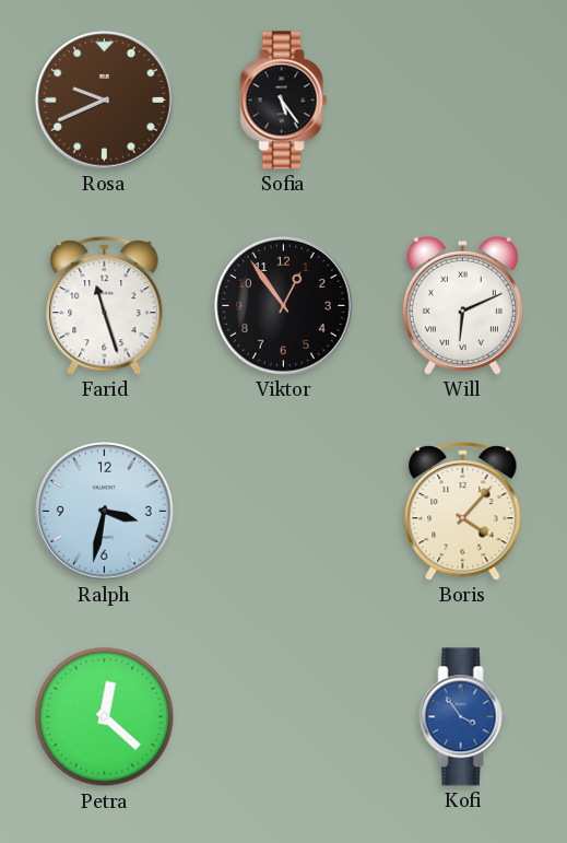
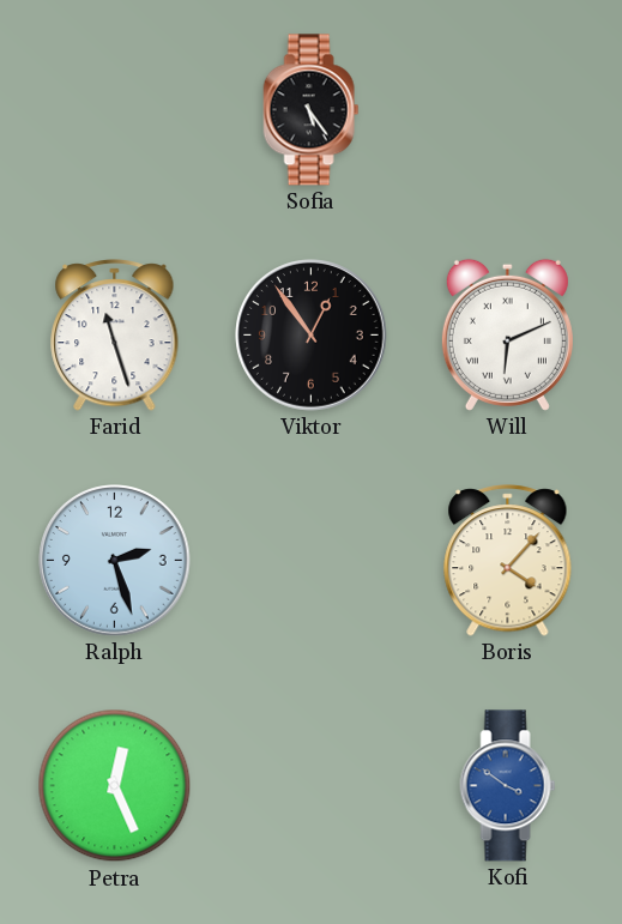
Rosa: 9:41 -> none
Ralph: 3:32 -> 2:27
Petra: 12:22 -> 12:26
Kofi: 3:54 -> 3:51
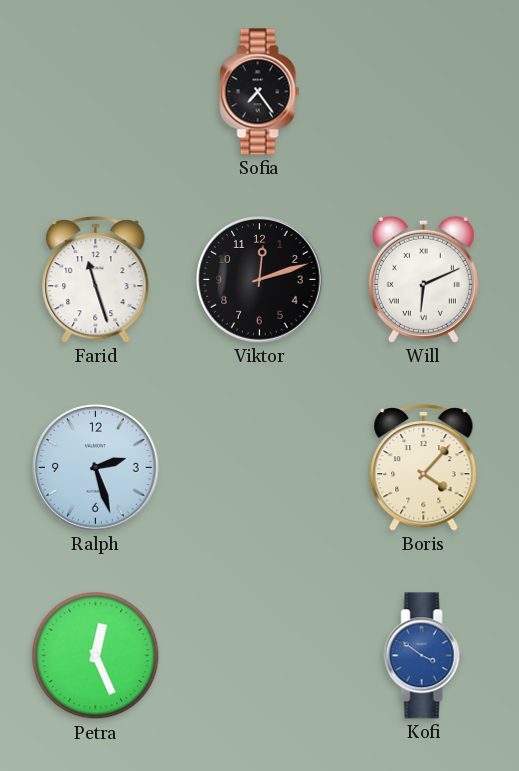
Sofia: 5:24 -> 7:24
Viktor: 12:54 -> 12:12
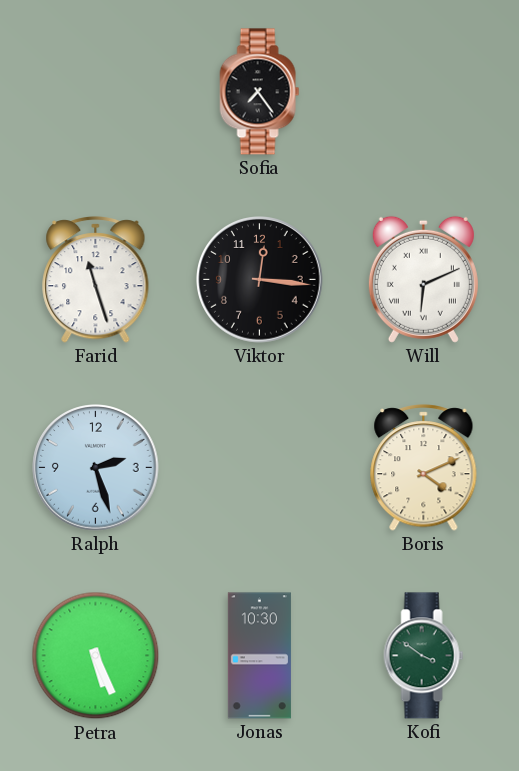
Viktor: 12:12 -> 12:16
Boris: 4:07 -> 4:11
Petra: 12:26 -> 5:26
Jonas: none -> 10:30
Kofi dial: blue -> green
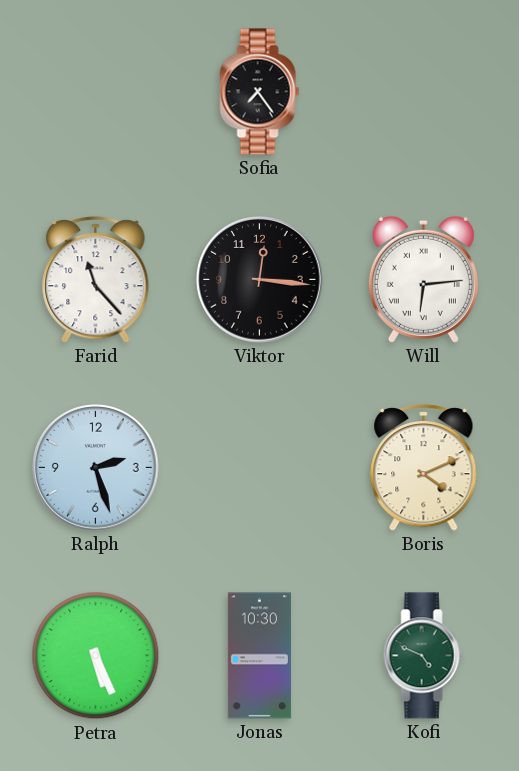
Farid: 11:27 -> 11:23
Will: 6:11 -> 6:14
Kofi: 3:51 -> 4:49
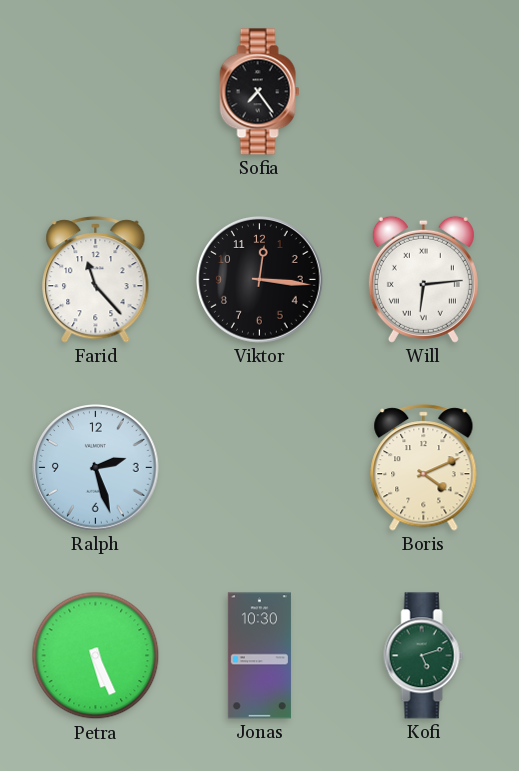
Kofi: 4:49 -> 5:12
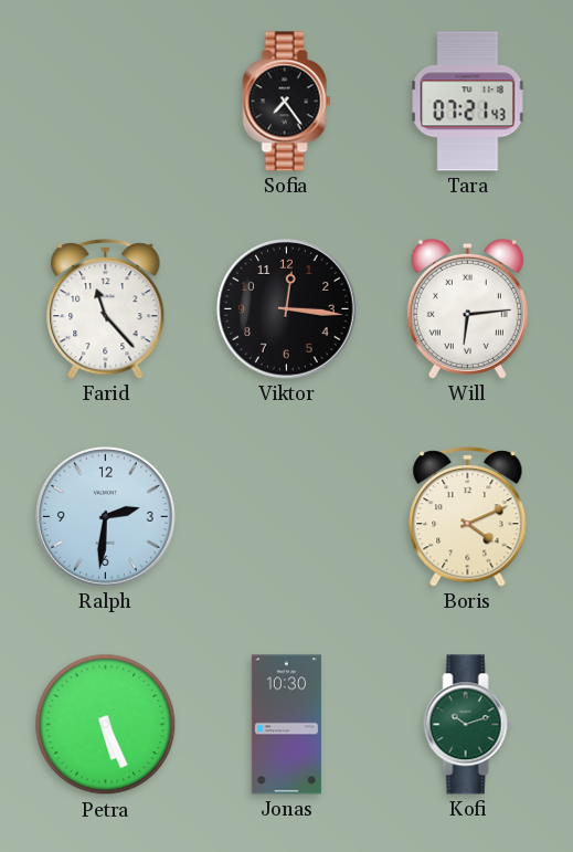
Tara: none -> 07:21
Ralph: 2:27 -> 2:31
Kofi: 5:12 -> 10:12
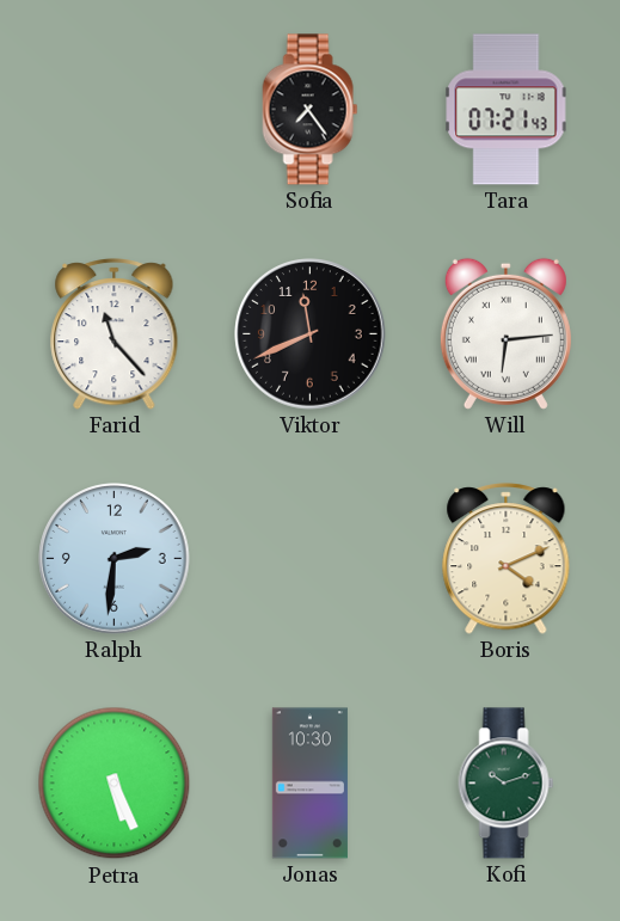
Viktor: 12:16 -> 11:41
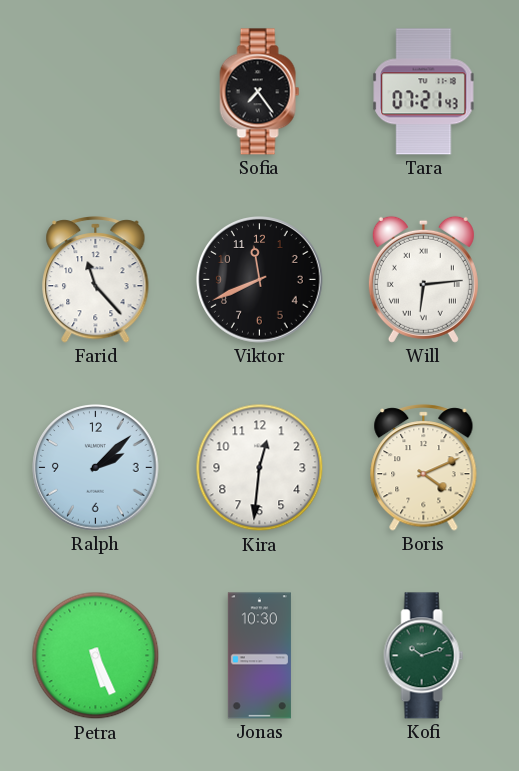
Ralph: 2:31 -> 2:08
Kira: none -> 12:31
